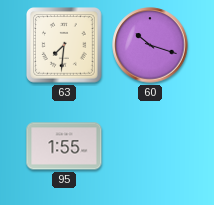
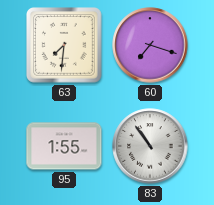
60: 10:18 -> 7:18
83: none -> 10:54
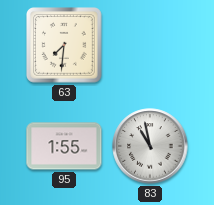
60: 7:18 -> none
83: 10:54 -> 10:58
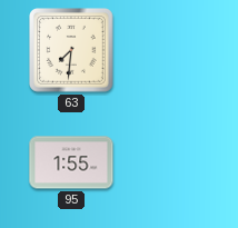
83: 10:58 -> none
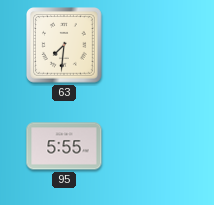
95: 1:55 -> 5:55
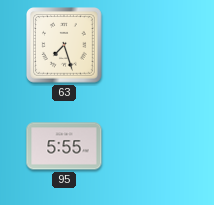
63: 7:31 -> 7:27
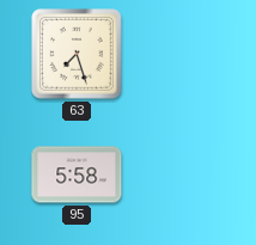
95: 5:55 -> 5:58
